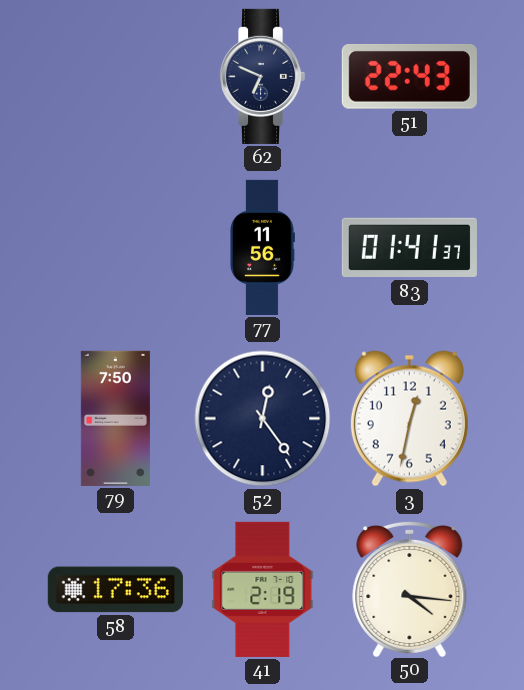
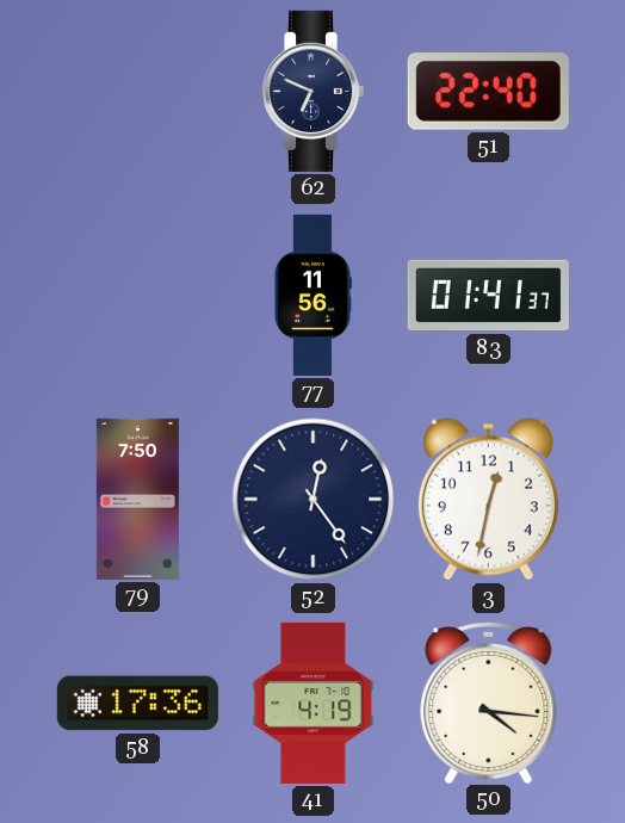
51: 22:43 -> 22:40
41: 2:19 -> 4:19
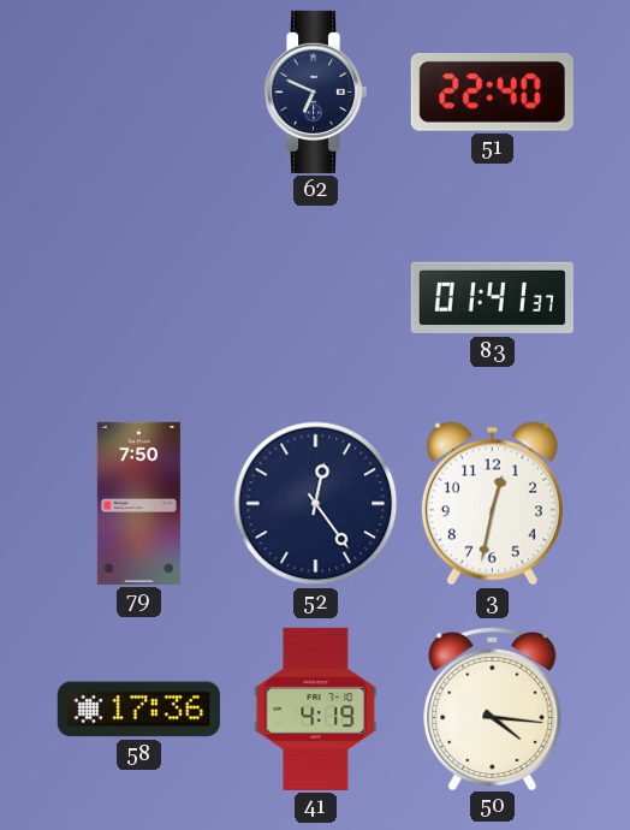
77: 11:56 -> none
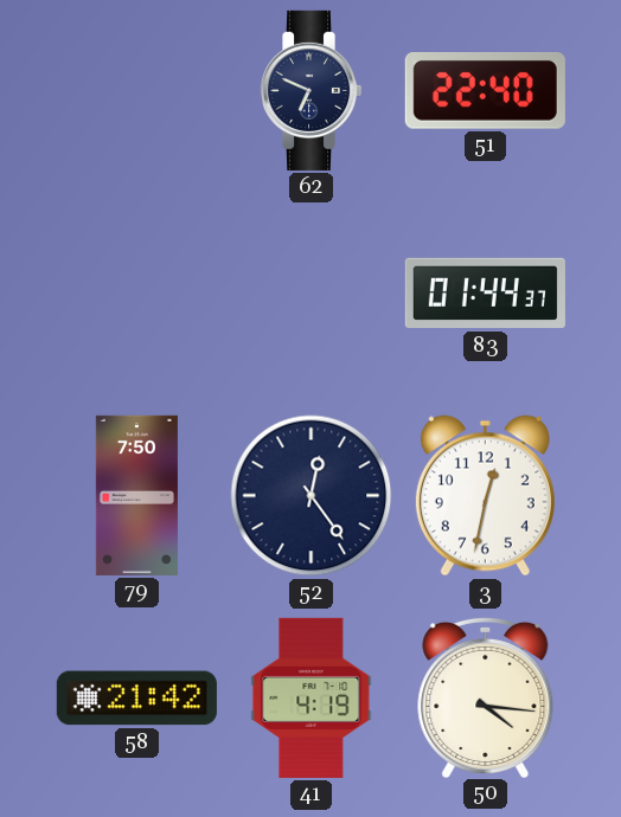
83: 01:41 -> 01:44
58: 17:36 -> 21:42
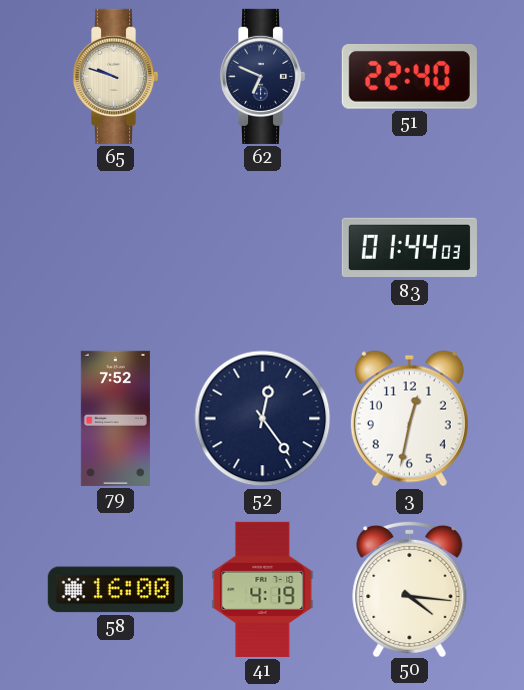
65: none -> 9:48
83: 01:44:37 -> 01:44:03
79: 7:50 -> 7:52
58: 21:42 -> 16:00
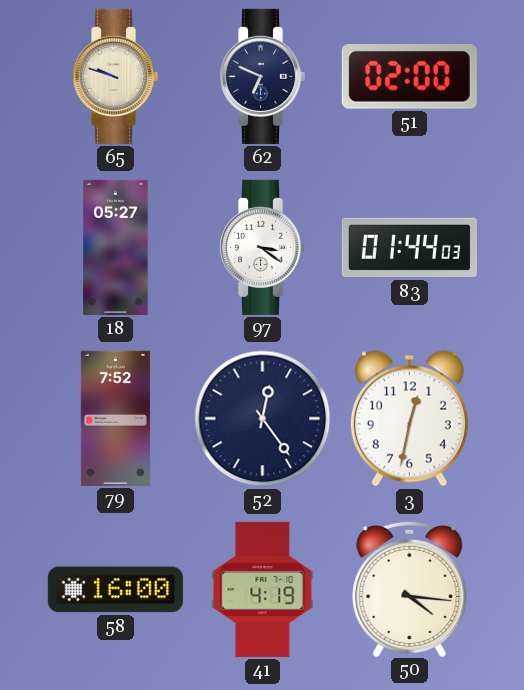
51: 22:40 -> 02:00
18: none -> 05:27
97: none -> 3:21
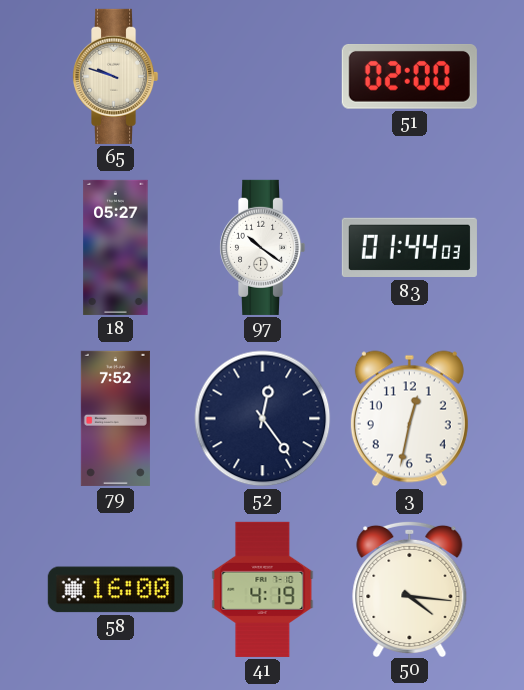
62: 6:49 -> none
97: 3:21 -> 10:21
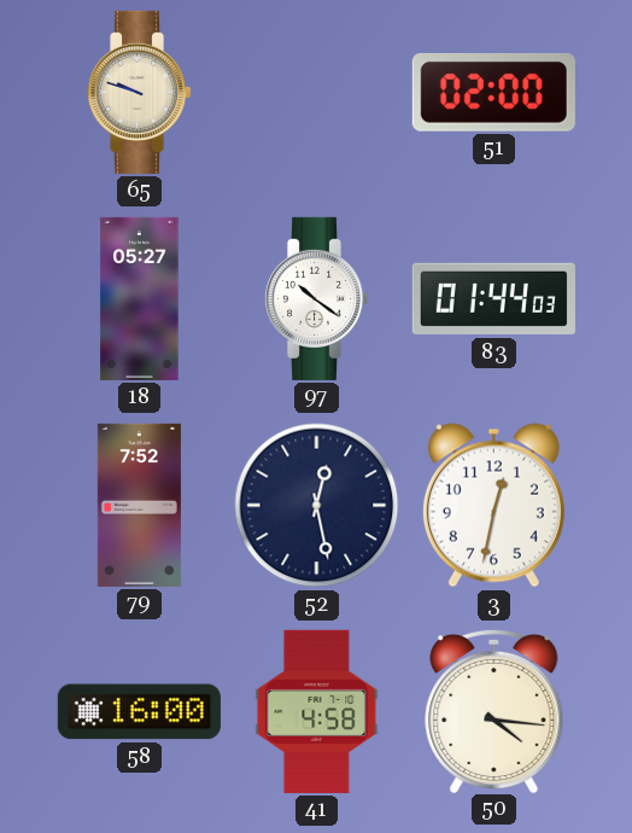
52: 12:24 -> 12:28
41: 4:19 -> 4:58
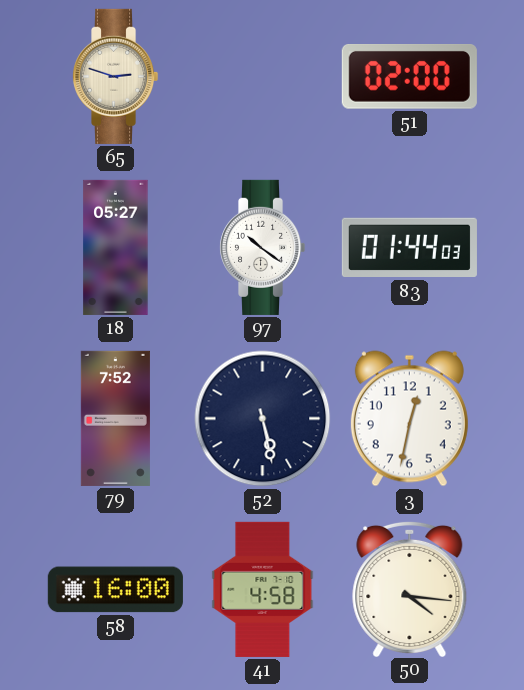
65: 9:48 -> 2:48
52: 12:28 -> 5:28
